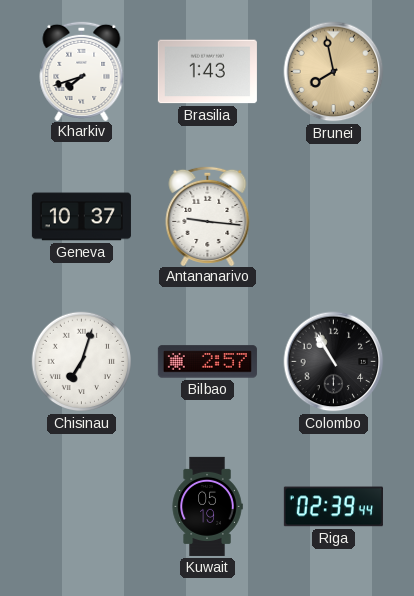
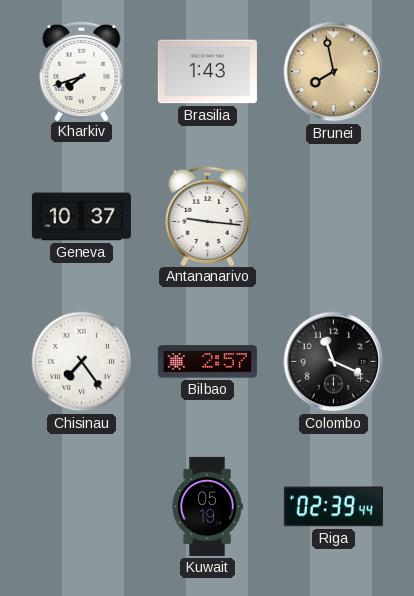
Chisinau: 7:03 -> 7:24
Colombo: 10:55 -> 11:19
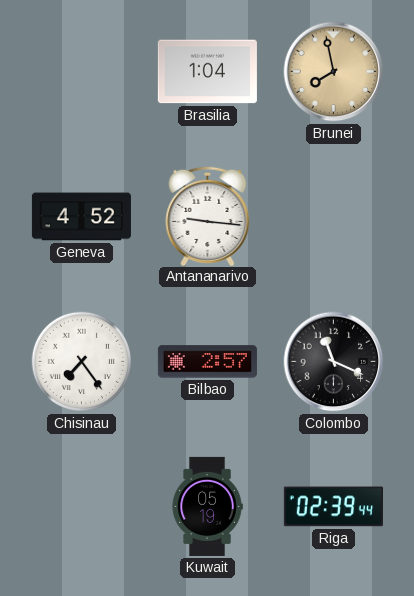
Kharkiv: 7:42 -> none
Brasilia: 1:43 -> 1:04
Geneva: 10:37 -> 4:52
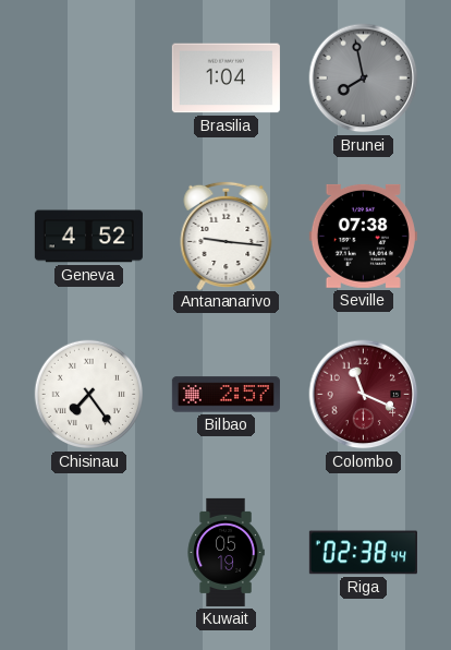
Brunei dial: champagne -> grey
Seville: none -> 07:38
Colombo dial: black -> burgundy
Riga: 02:39 -> 02:38
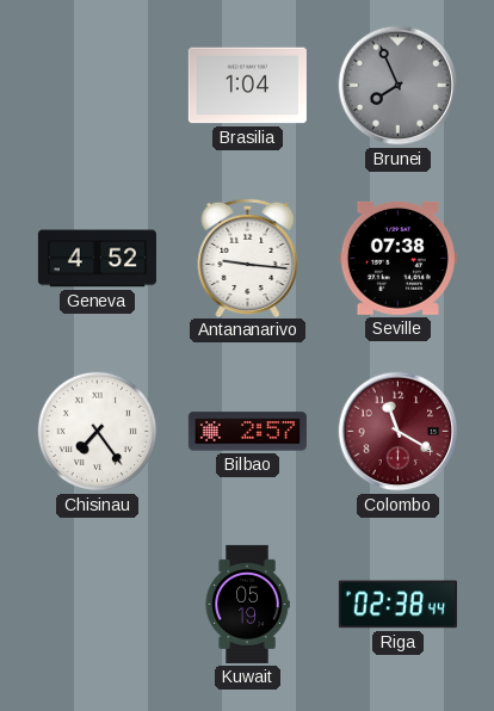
Brunei: 7:58 -> 7:56
Colombo: 11:19 -> 11:20
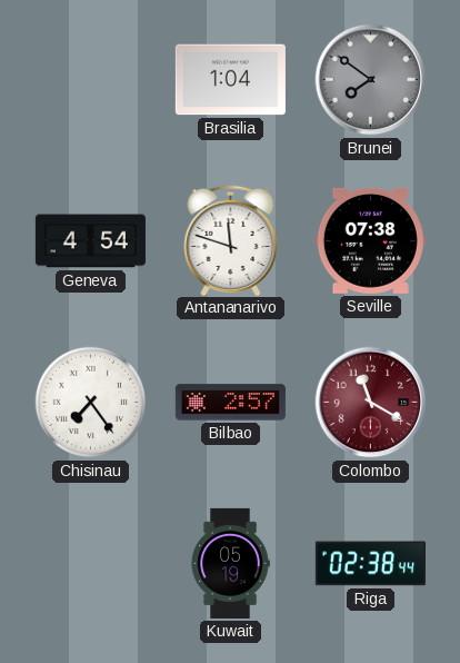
Brunei: 7:56 -> 7:51
Geneva: 4:52 -> 4:54
Antananarivo: 9:16 -> 11:48
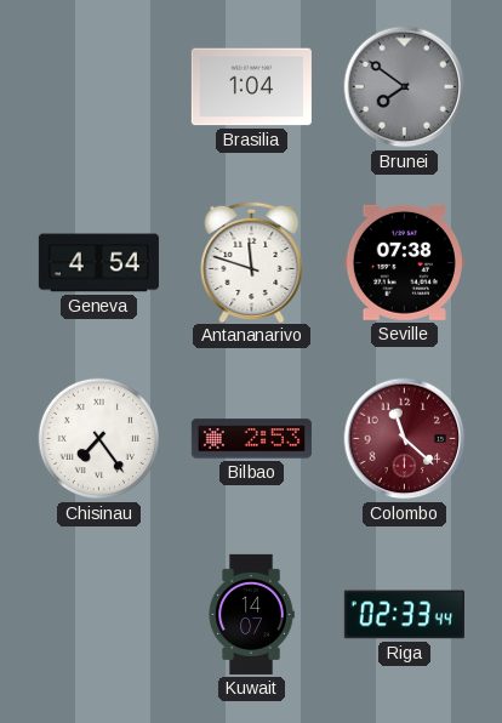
Bilbao: 2:57 -> 2:53
Colombo: 11:20 -> 11:22
Kuwait: 05:19 -> 14:07
Riga: 02:38 -> 02:33
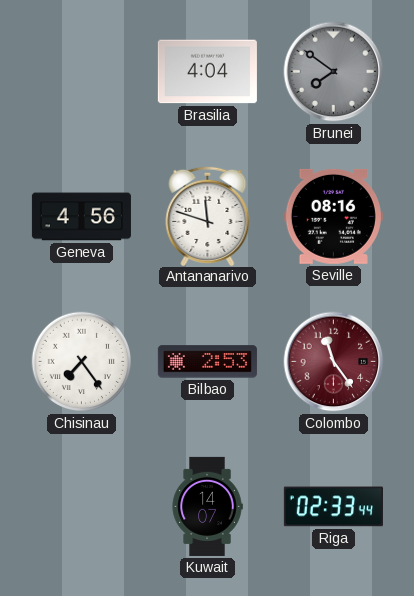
Brasilia: 1:04 -> 4:04
Geneva: 4:54 -> 4:56
Seville: 07:38 -> 08:16
Colombo: 11:22 -> 11:24
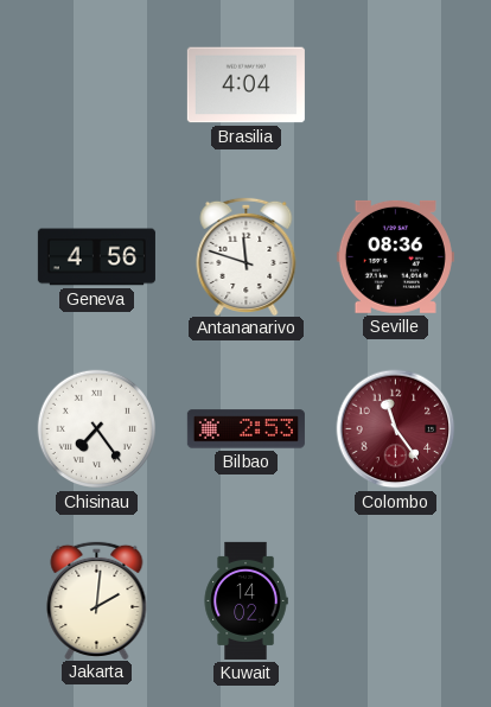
Brunei: 7:51 -> none
Seville: 08:16 -> 08:36
Jakarta: none -> 2:01
Kuwait: 14:07 -> 14:02
Riga: 02:33 -> none
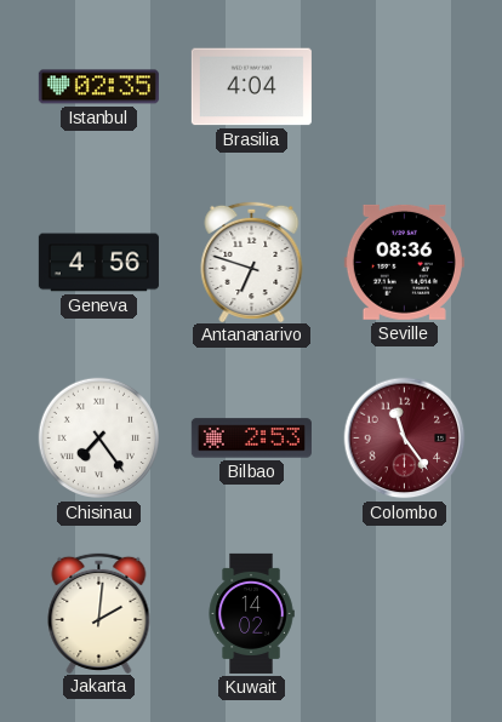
Istanbul: none -> 02:35
Antananarivo: 11:48 -> 6:48
